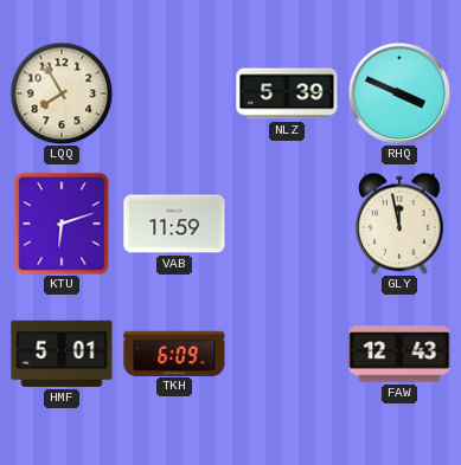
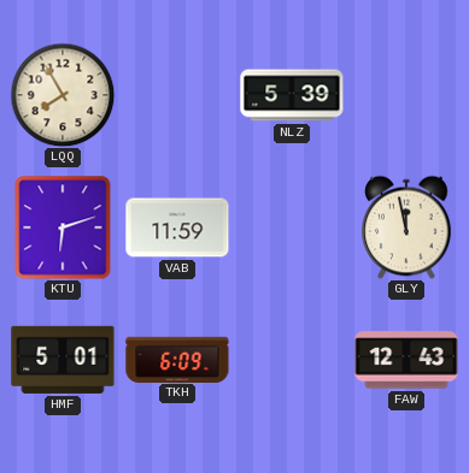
RHQ: 3:49 -> none
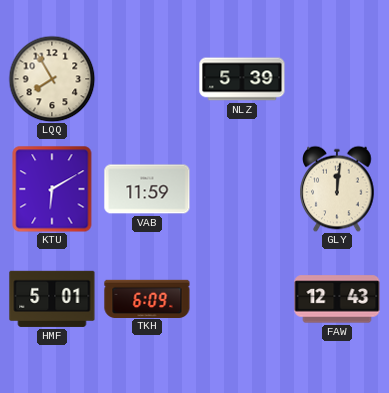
KTU: 6:12 -> 6:10
GLY: 11:58 -> 12:01
